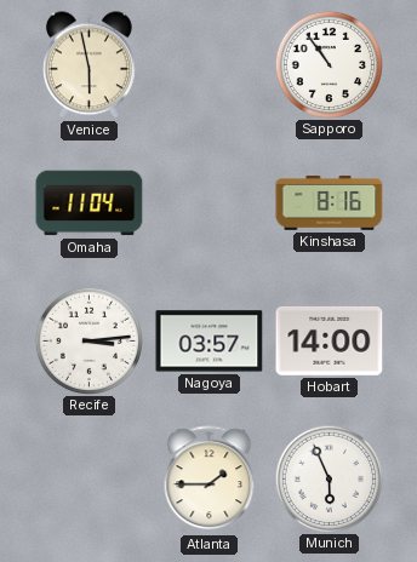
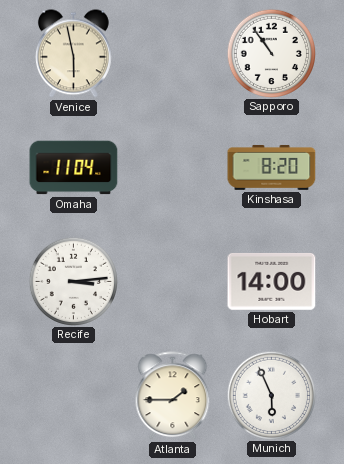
Kinshasa: 8:16 -> 8:20
Nagoya: 03:57 -> none
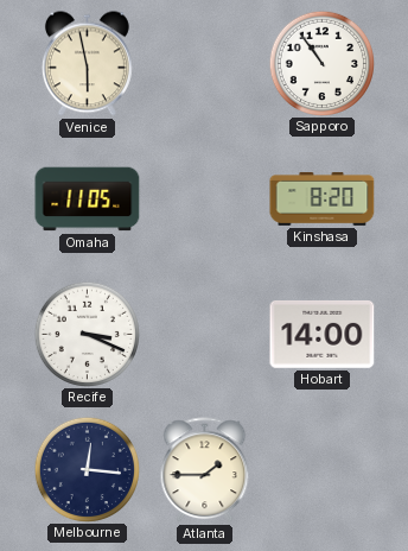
Omaha: 11:04 -> 11:05
Recife: 3:14 -> 3:19
Melbourne: none -> 12:16
Munich: 5:56 -> none
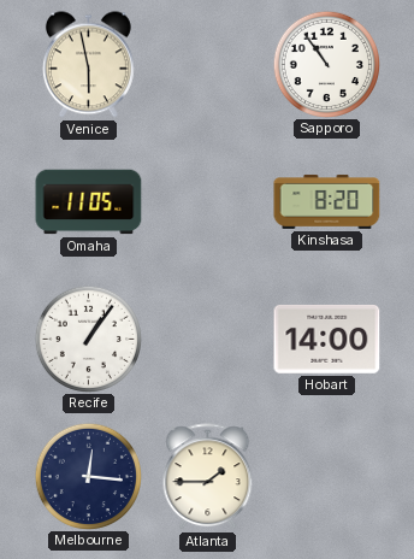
Recife: 3:19 -> 1:06
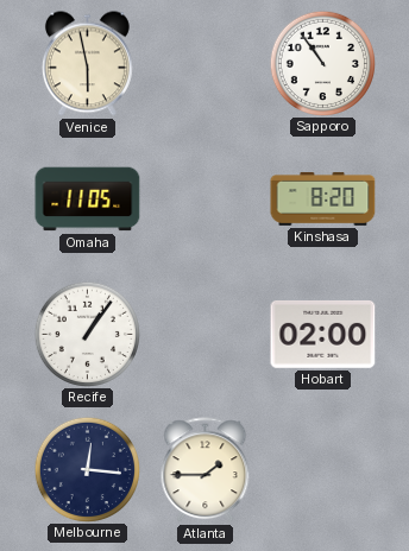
Hobart: 14:00 -> 02:00
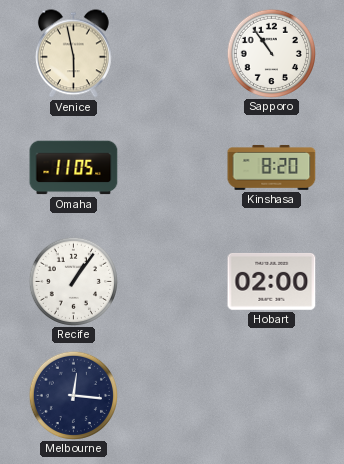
Atlanta: 1:45 -> none
